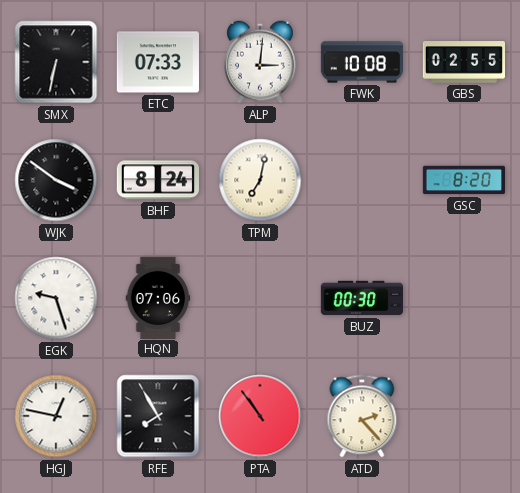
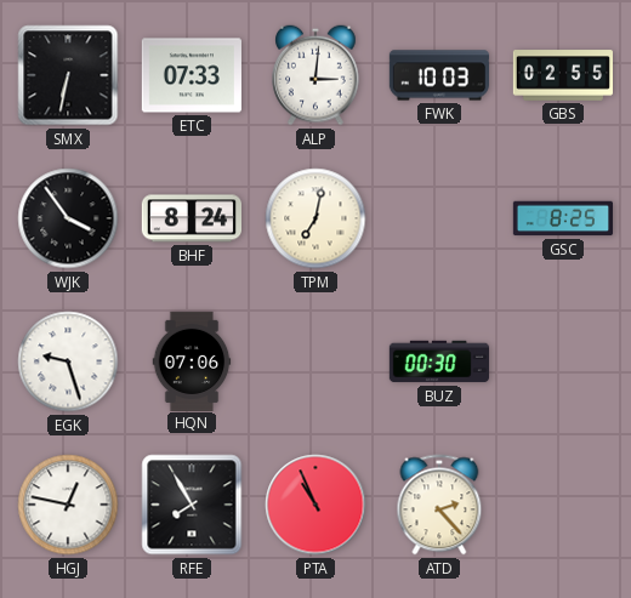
FWK: 10:08 -> 10:03
WJK: 3:51 -> 3:54
GSC: 8:20 -> 8:25
PTA: 10:54 -> 10:56
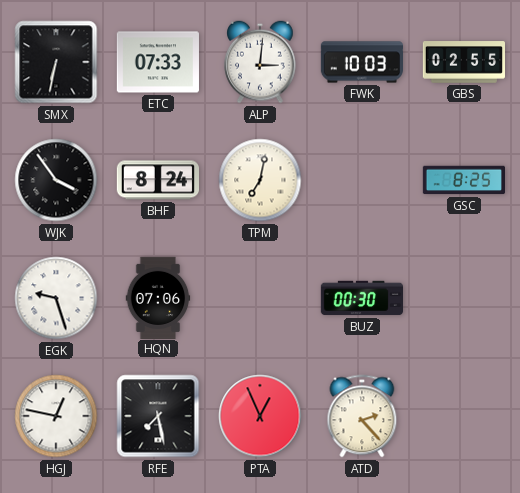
RFE: 7:55 -> 7:28
PTA: 10:56 -> 12:56
